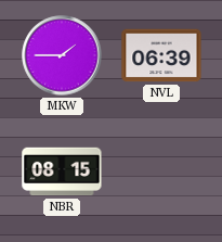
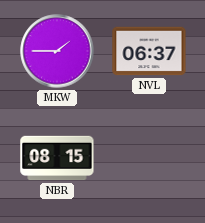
NVL: 06:39 -> 06:37
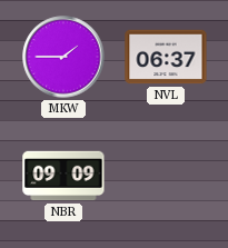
NBR: 08:15 -> 09:09
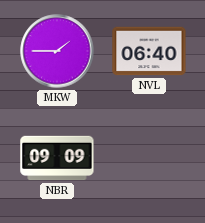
NVL: 06:37 -> 06:40
